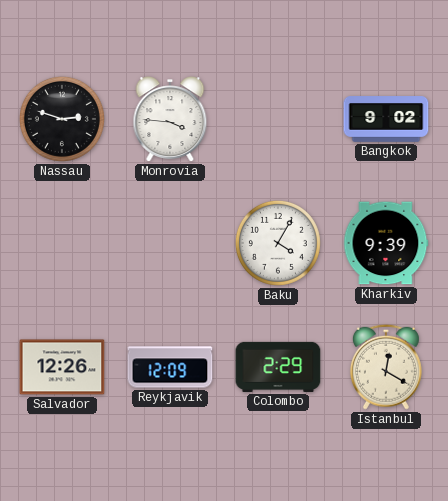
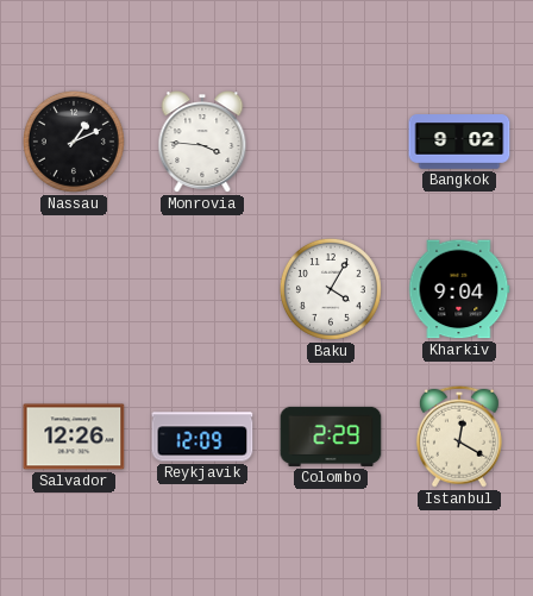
Nassau: 2:48 -> 1:11
Kharkiv: 9:39 -> 9:04
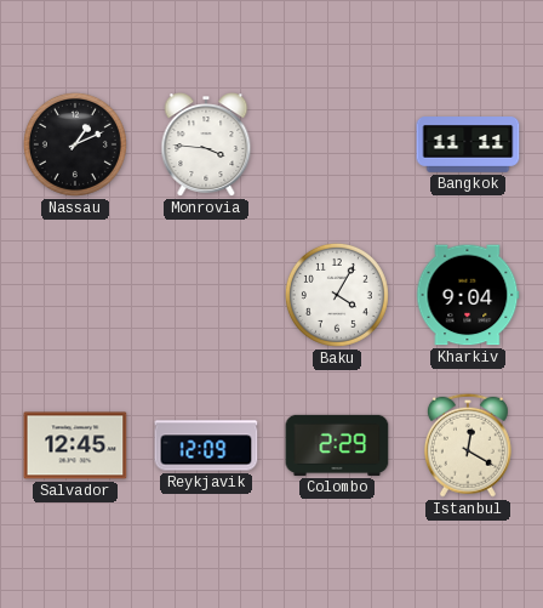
Bangkok: 9:02 -> 11:11
Salvador: 12:26 -> 12:45
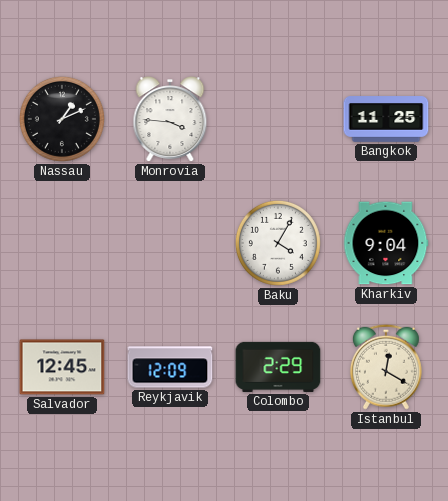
Bangkok: 11:11 -> 11:25
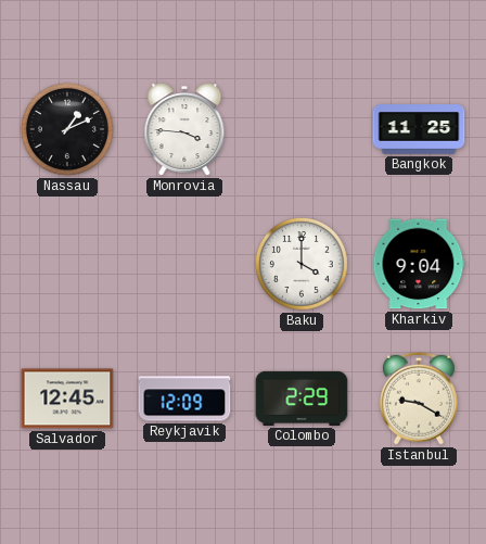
Baku: 4:05 -> 4:00
Istanbul: 12:20 -> 9:20
